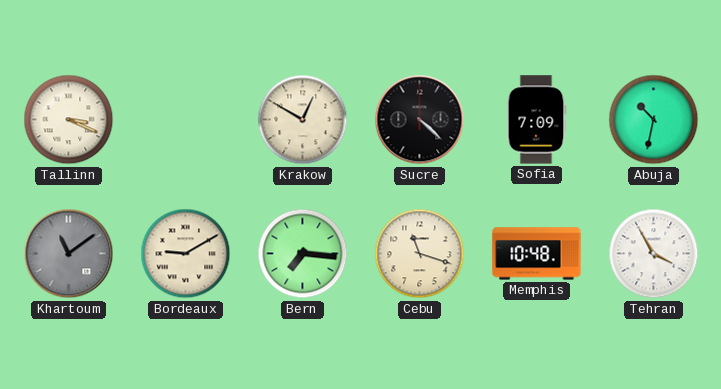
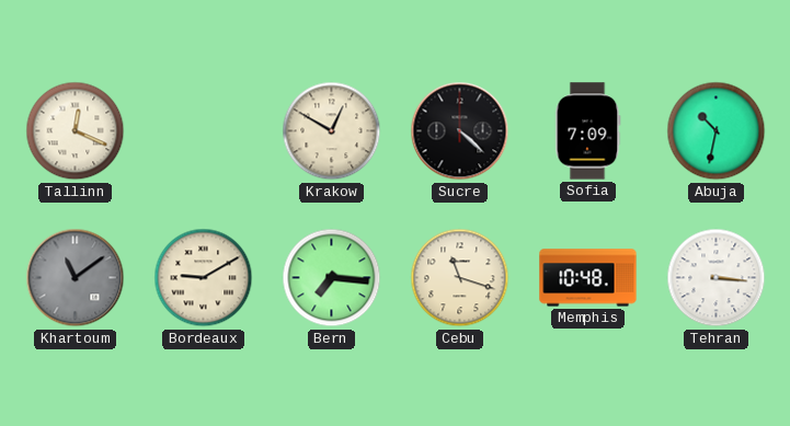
Tallinn: 3:19 -> 12:19
Tehran: 3:55 -> 3:16
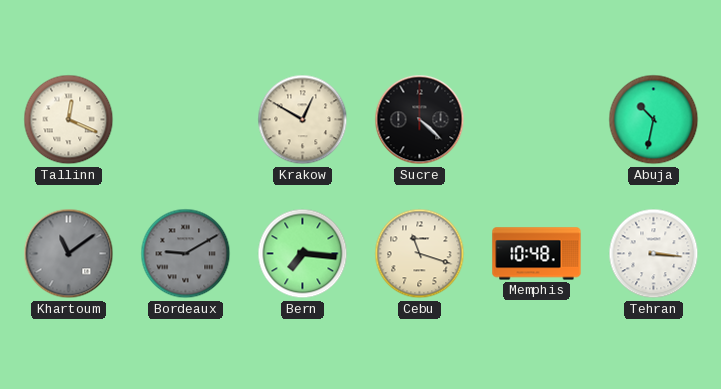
Sofia: 7:09 -> none
Bordeaux dial: cream -> grey
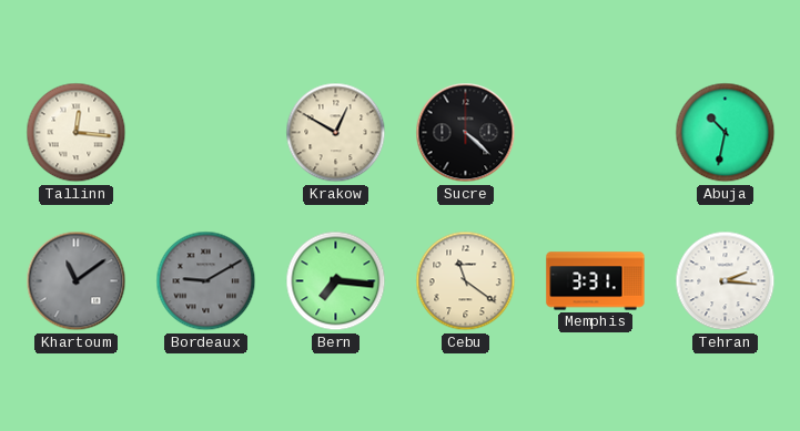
Tallinn: 12:19 -> 12:16
Cebu: 11:18 -> 11:21
Memphis: 10:48 -> 3:31
Tehran: 3:16 -> 2:16
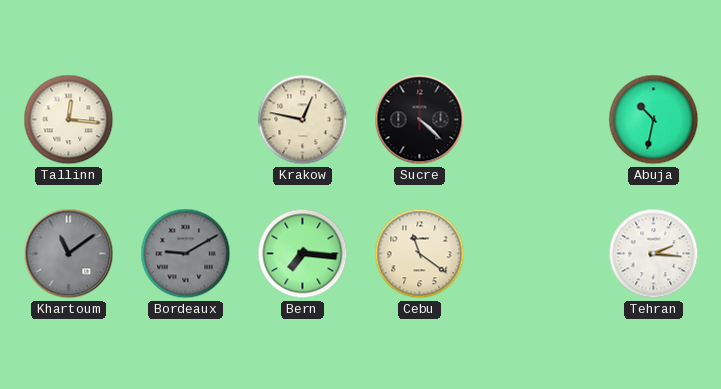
Krakow: 12:50 -> 12:47
Memphis: 3:31 -> none
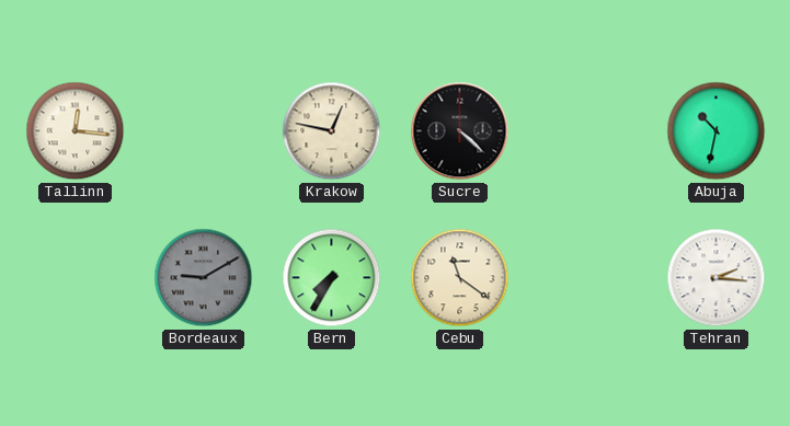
Khartoum: 11:09 -> none
Bern: 7:16 -> 7:35
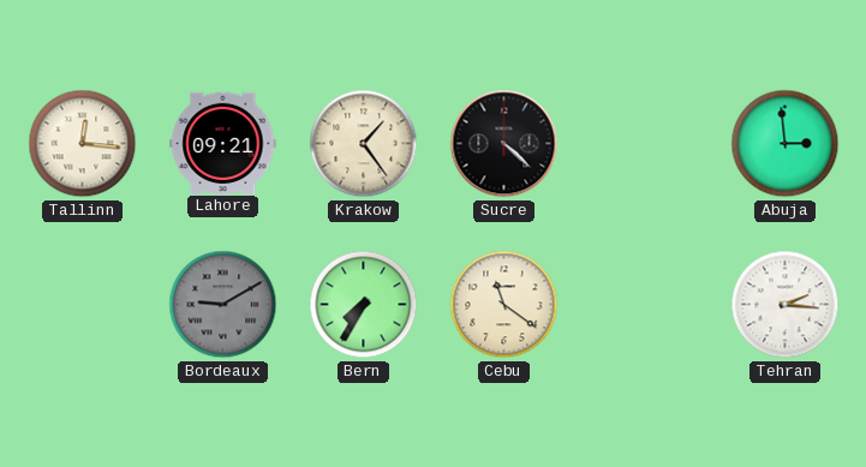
Lahore: none -> 09:21
Krakow: 12:47 -> 1:24
Abuja: 10:32 -> 2:59
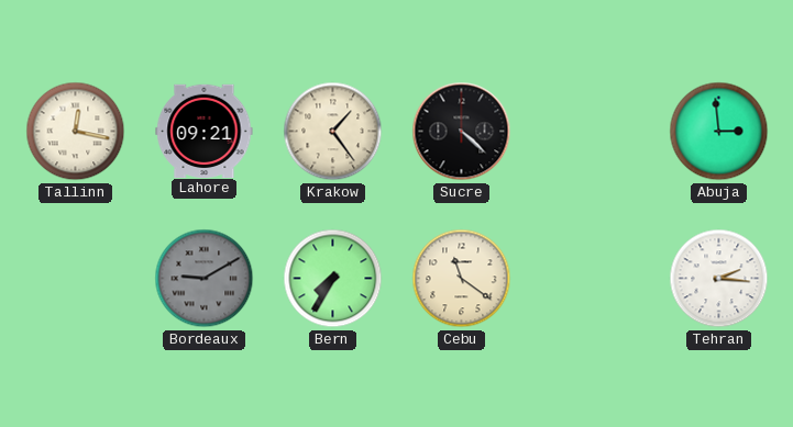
Tallinn: 12:16 -> 12:17
